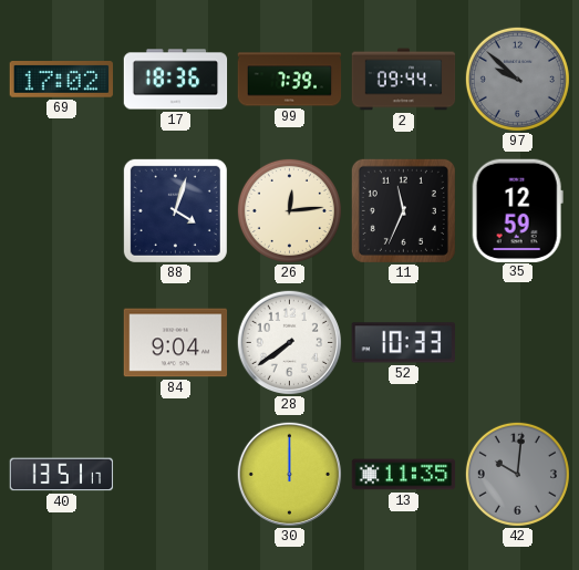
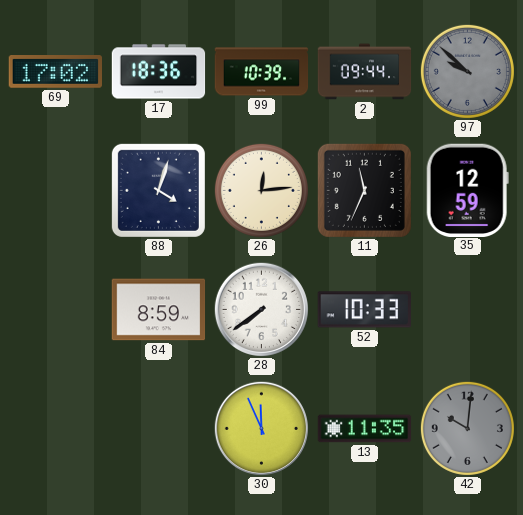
99: 7:39 -> 10:39
84: 9:04 -> 8:59
40: 13:51 -> none
30: 12:00 -> 11:56
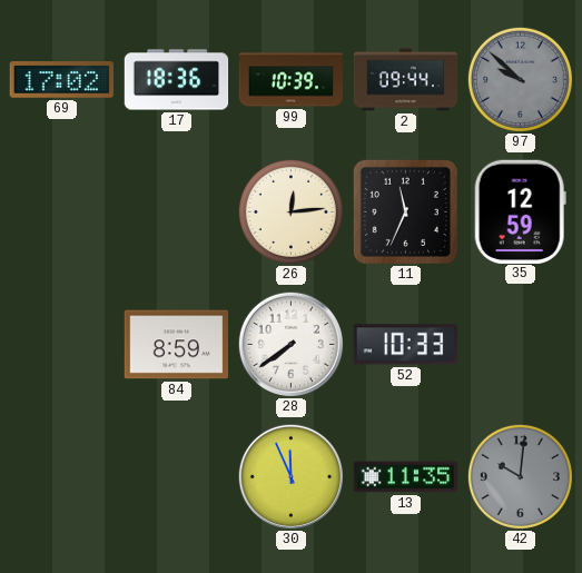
88: 4:03 -> none
